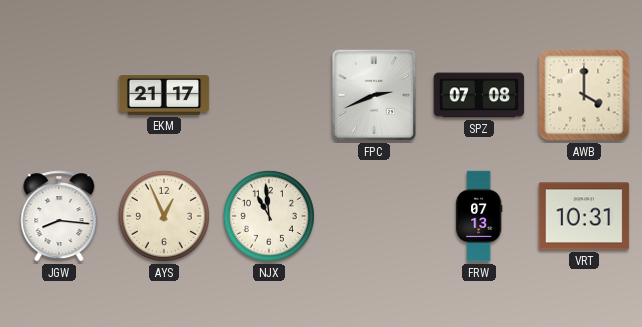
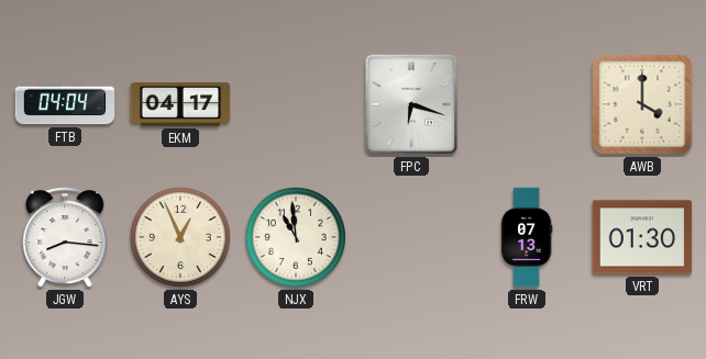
FTB: none -> 04:04
EKM: 21:17 -> 04:17
FPC: 2:41 -> 6:18
SPZ: 07:08 -> none
VRT: 10:31 -> 01:30
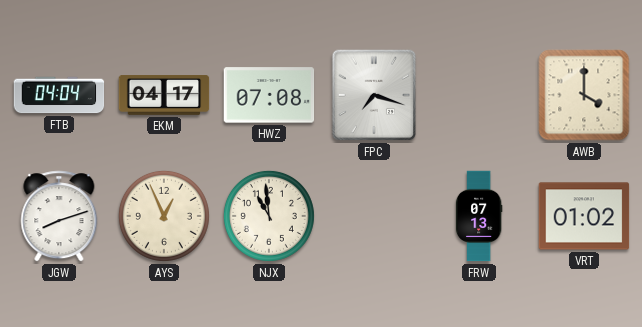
HWZ: none -> 07:08
FPC: 6:18 -> 7:18
JGW: 8:16 -> 8:12
VRT: 01:30 -> 01:02
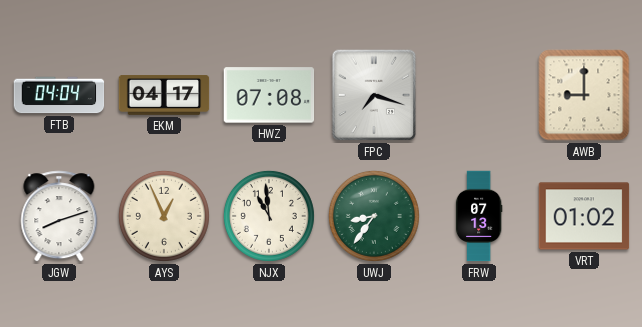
AWB: 4:00 -> 9:00
UWJ: none -> 8:36
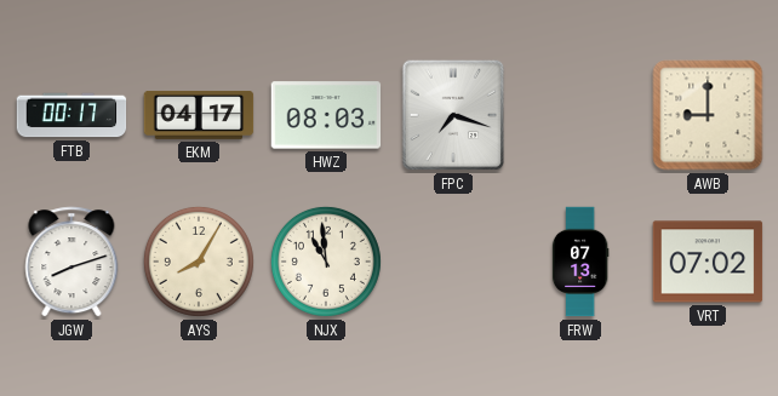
FTB: 04:04 -> 00:17
HWZ: 07:08 -> 08:03
AYS: 12:56 -> 8:05
UWJ: 8:36 -> none
VRT: 01:02 -> 07:02
